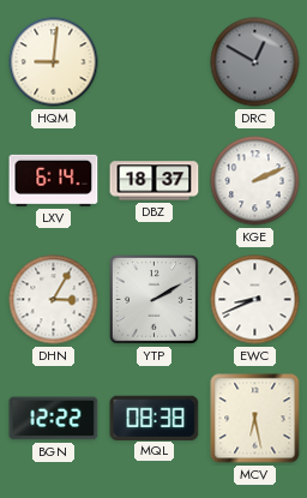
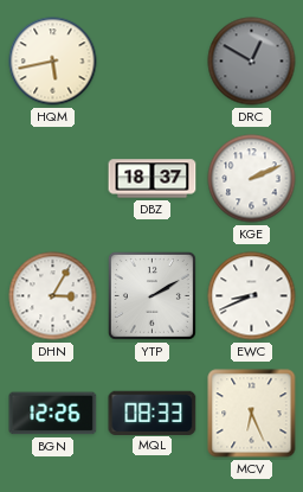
HQM: 9:01 -> 5:43
LXV: 6:14 -> none
BGN: 12:22 -> 12:26
MQL: 08:38 -> 08:33
MCV: 6:28 -> 6:26
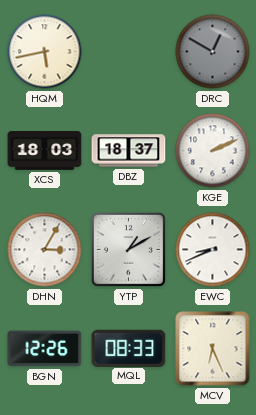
XCS: none -> 18:03
YTP: 2:10 -> 1:10
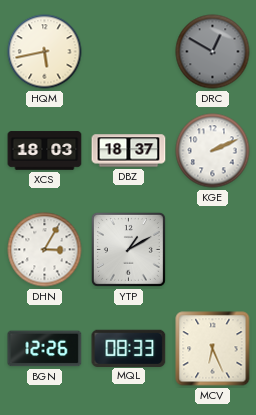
EWC: 8:41 -> none
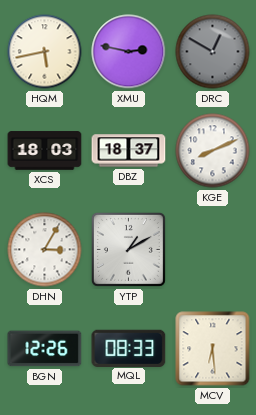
XMU: none -> 2:47
KGE: 2:11 -> 8:11
MCV: 6:26 -> 6:29
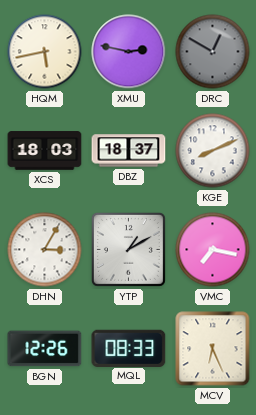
VMC: none -> 7:17
MCV: 6:29 -> 6:26
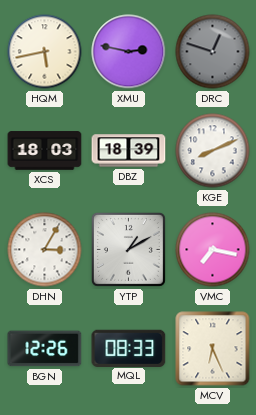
DRC: 12:50 -> 12:48
DBZ: 18:37 -> 18:39
